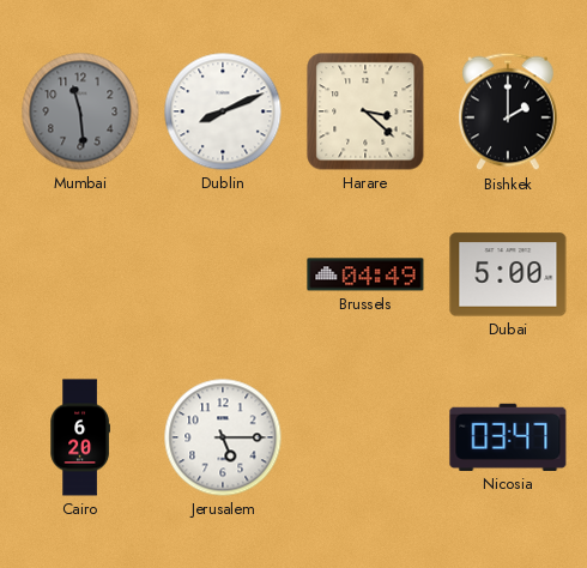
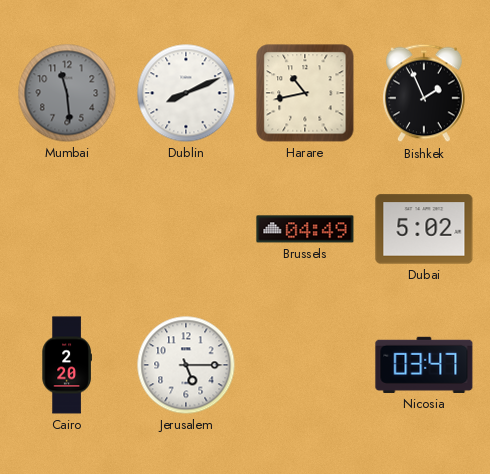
Harare: 3:22 -> 10:43
Bishkek: 2:00 -> 1:56
Dubai: 5:00 -> 5:02
Cairo: 6:20 -> 2:20
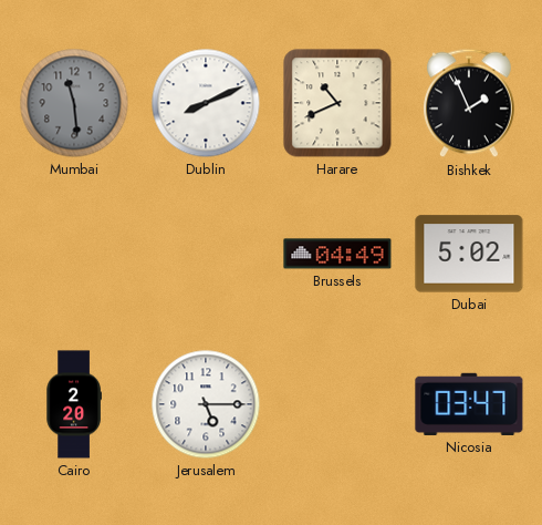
Harare: 10:43 -> 10:41
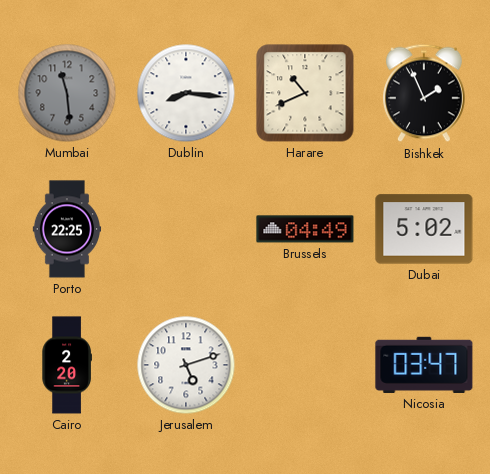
Dublin: 8:11 -> 8:16
Porto: none -> 22:25
Jerusalem: 5:15 -> 5:12
